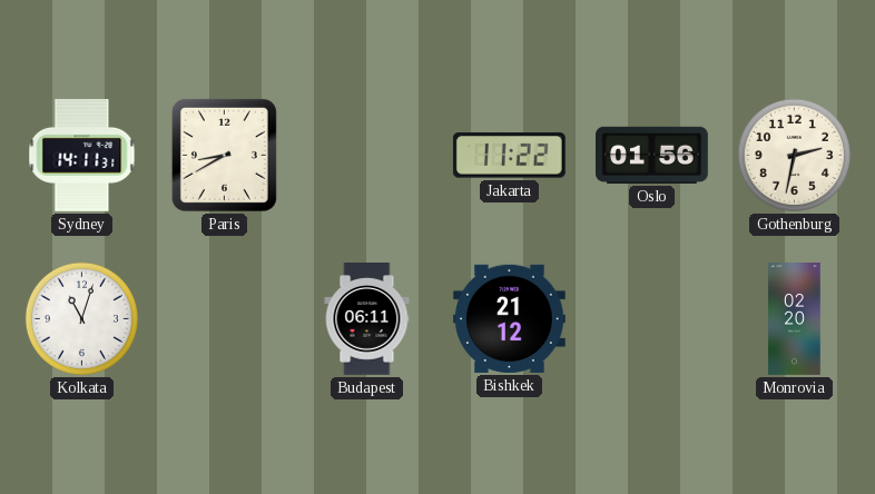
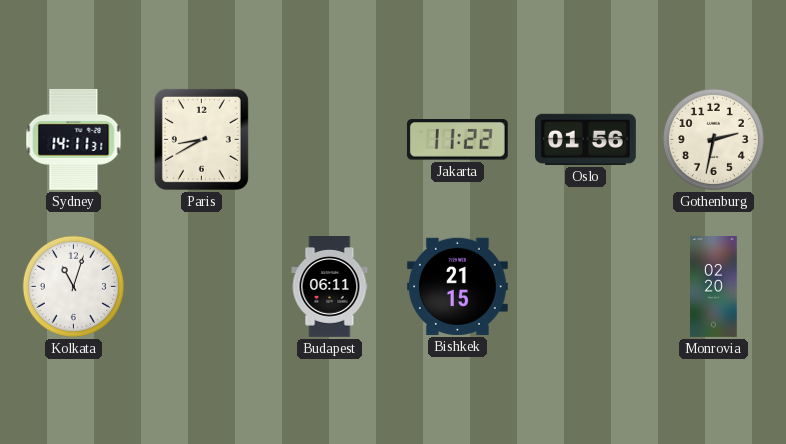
Bishkek: 21:12 -> 21:15
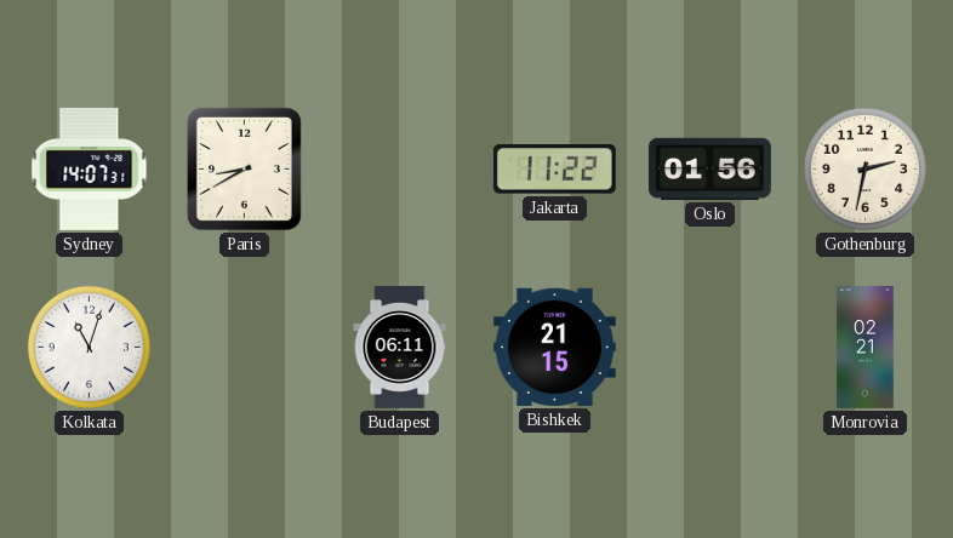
Sydney: 14:11 -> 14:07
Monrovia: 02:20 -> 02:21
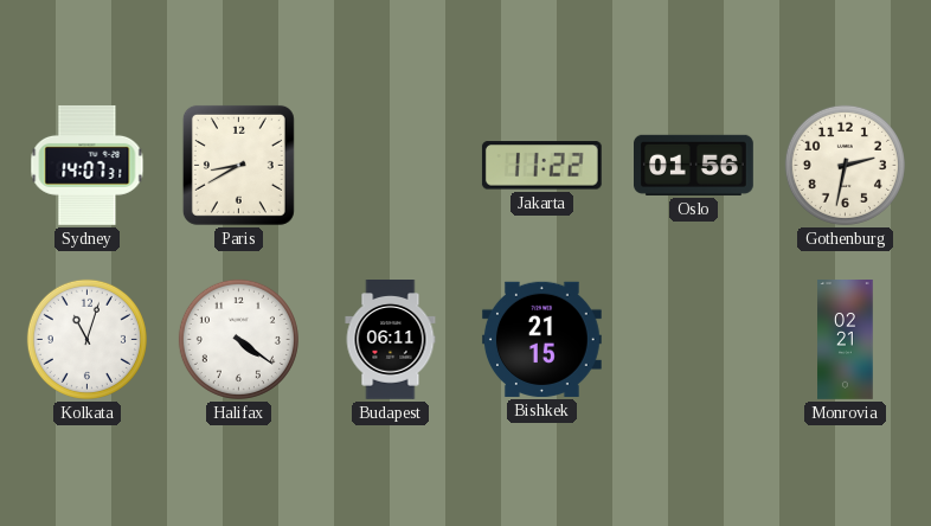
Halifax: none -> 4:21
